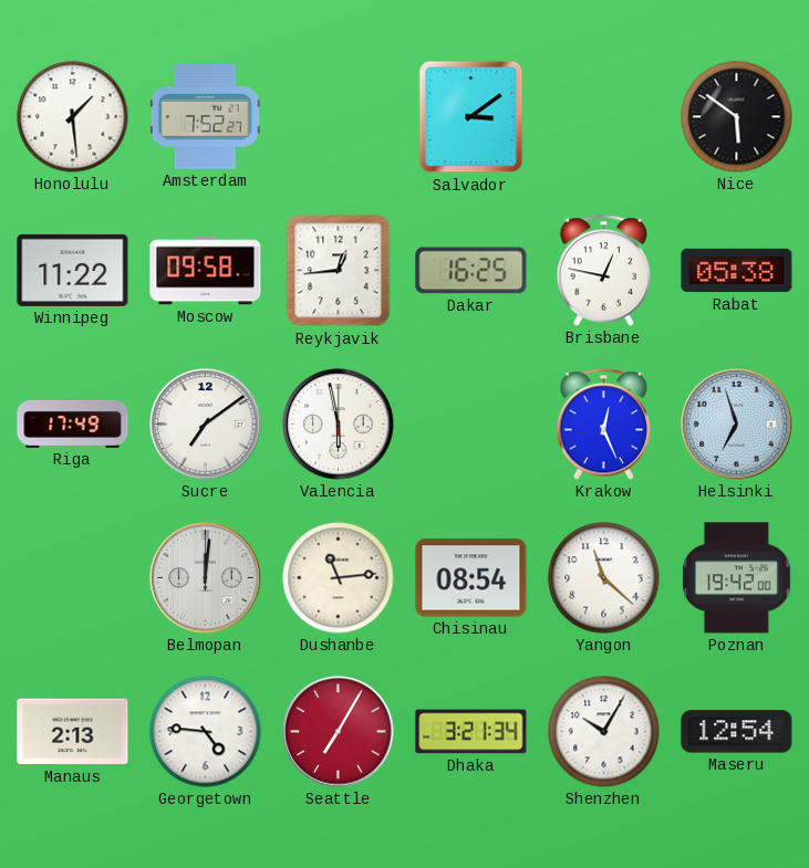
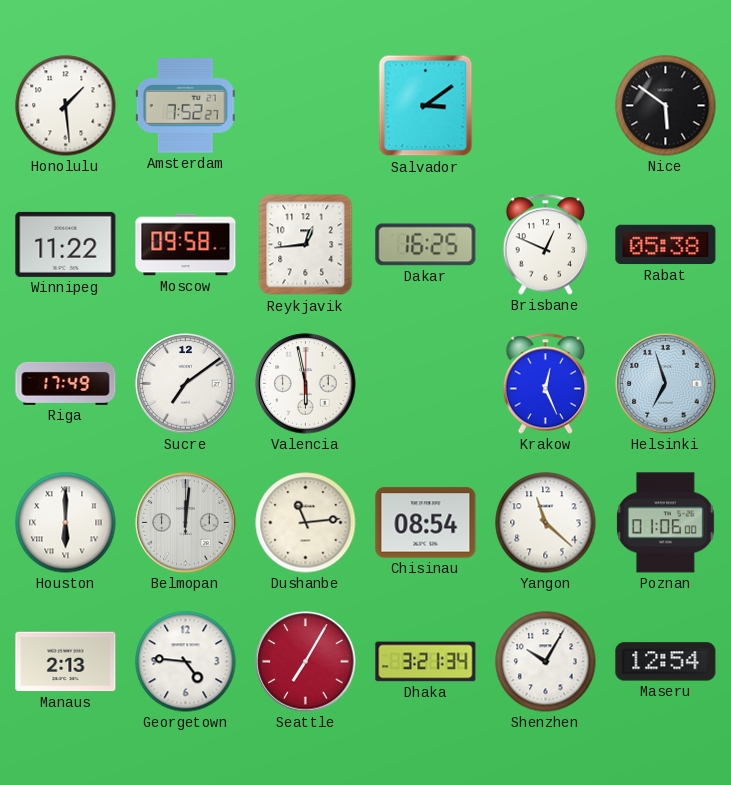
Brisbane: 12:47 -> 12:49
Houston: none -> 6:00
Poznan: 19:42 -> 01:06
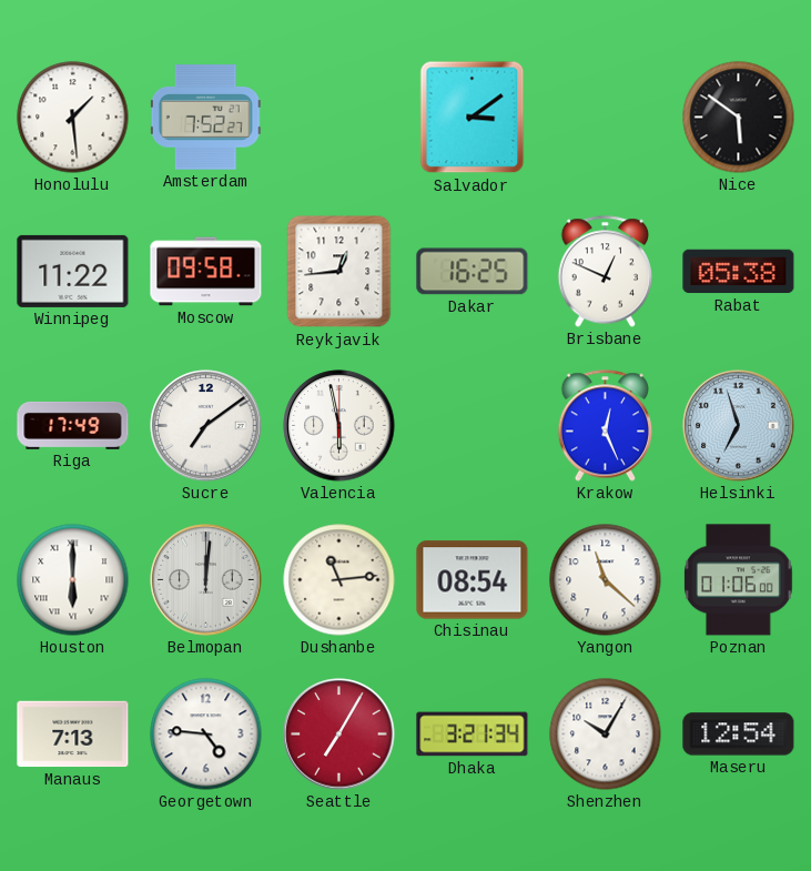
Manaus: 2:13 -> 7:13
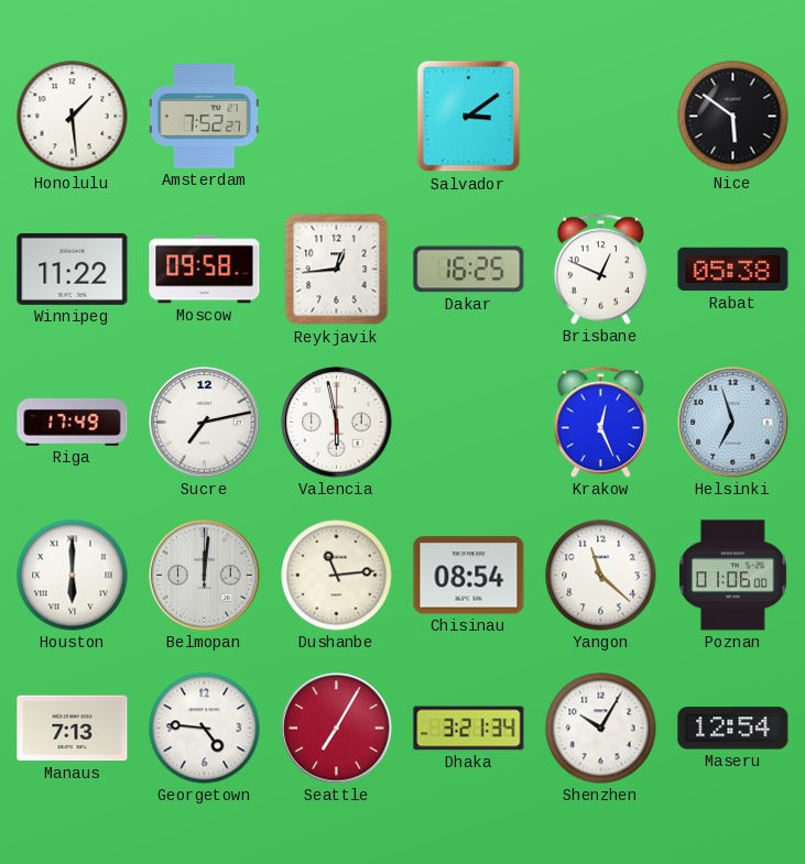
Sucre: 7:09 -> 7:13
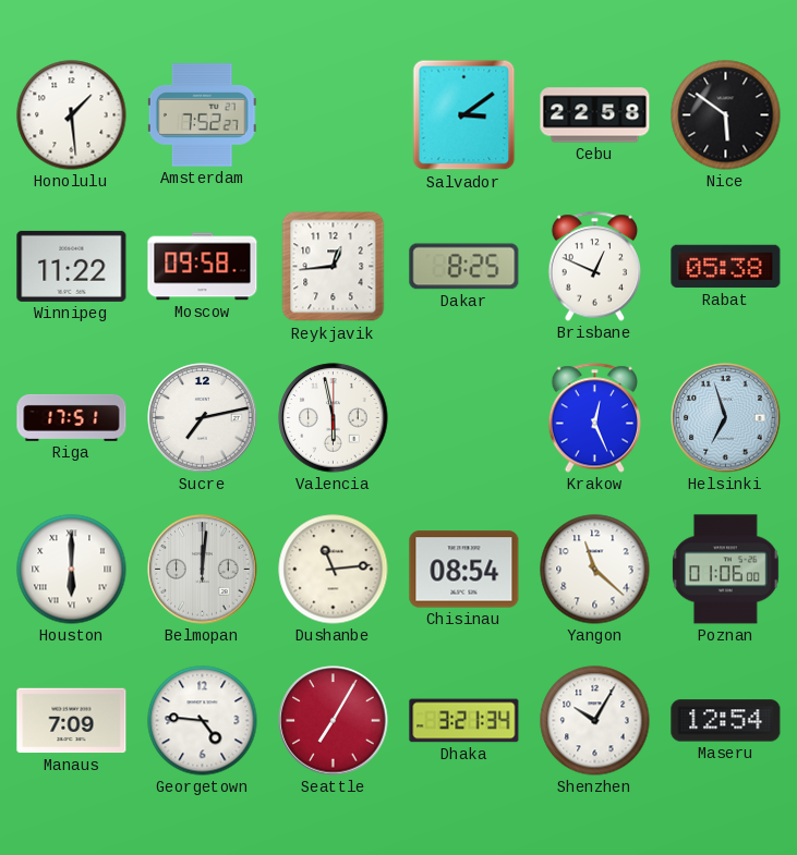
Cebu: none -> 22:58
Dakar: 16:25 -> 8:25
Riga: 17:49 -> 17:51
Manaus: 7:13 -> 7:09
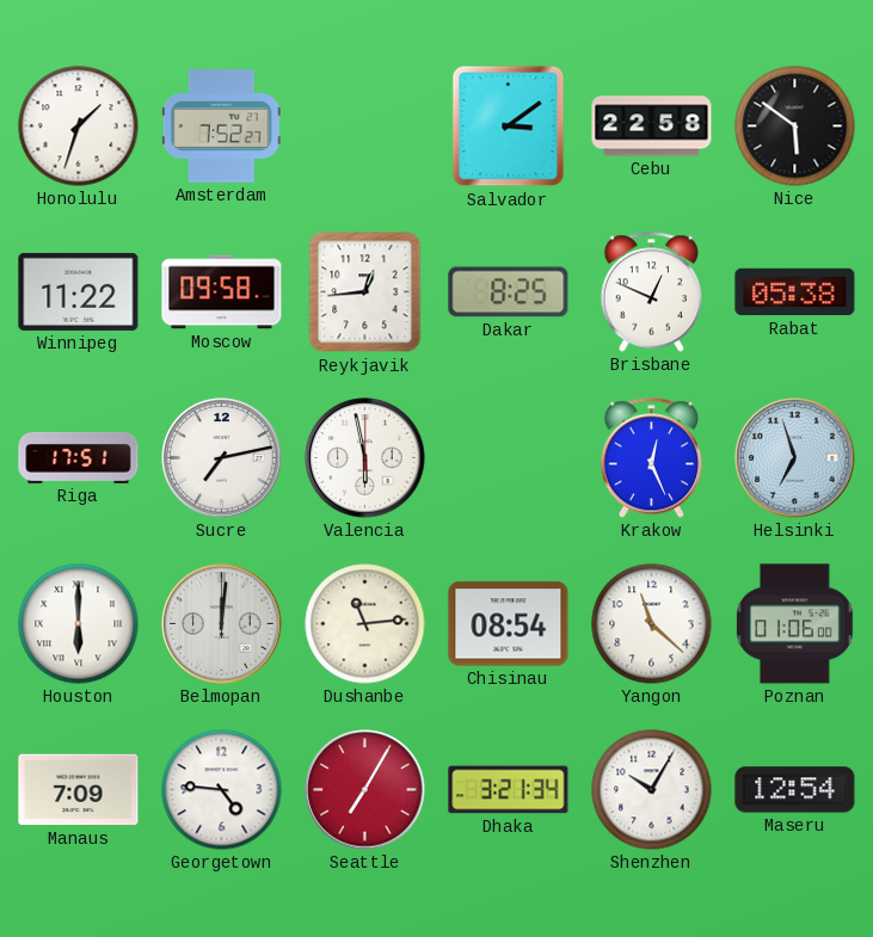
Honolulu: 1:29 -> 1:33
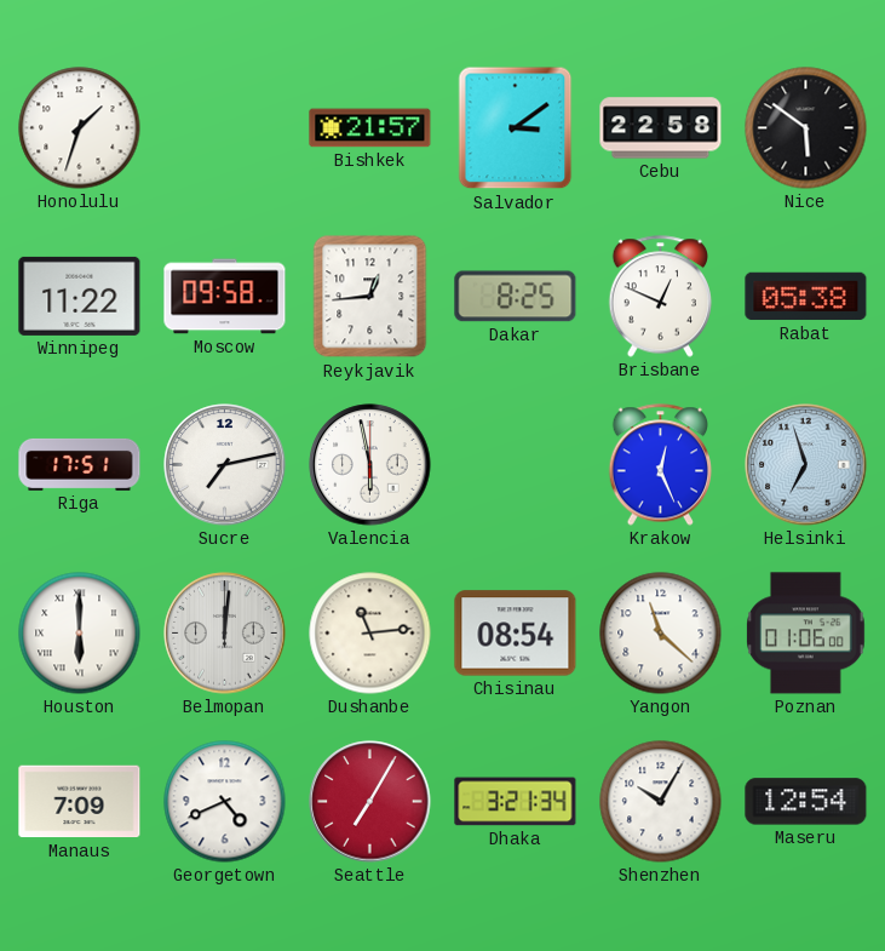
Amsterdam: 7:52 -> none
Bishkek: none -> 21:57
Georgetown: 4:46 -> 4:41
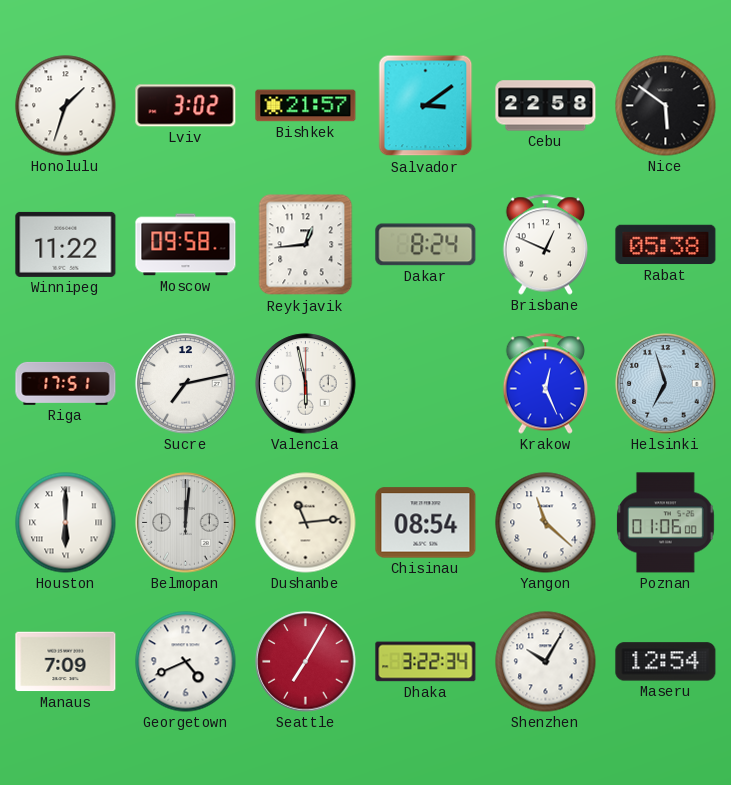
Lviv: none -> 3:02
Dakar: 8:25 -> 8:24
Dhaka: 3:21 -> 3:22
